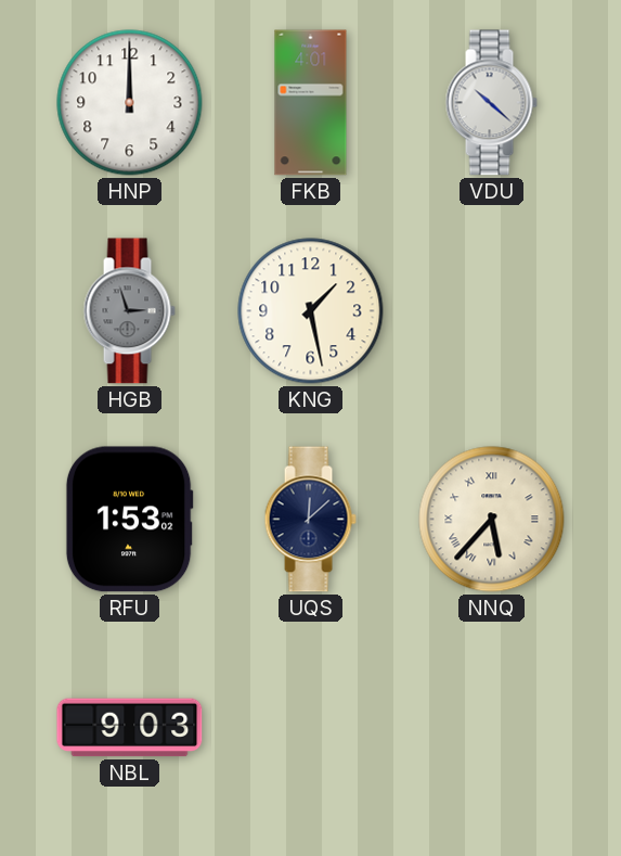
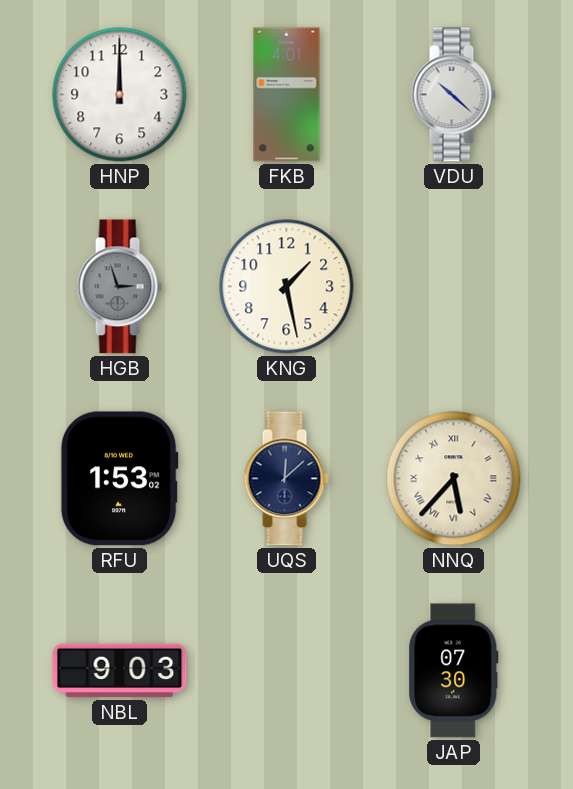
JAP: none -> 07:30
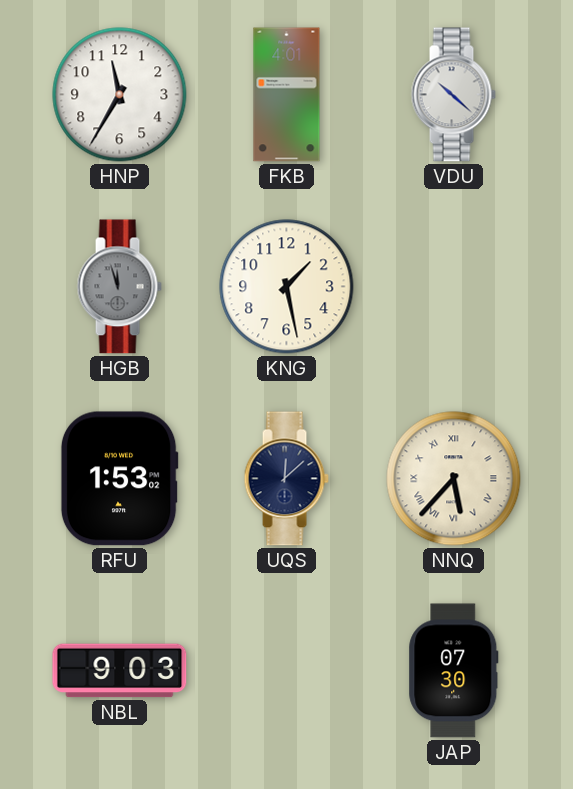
HNP: 12:00 -> 11:35
HGB: 2:57 -> 11:57
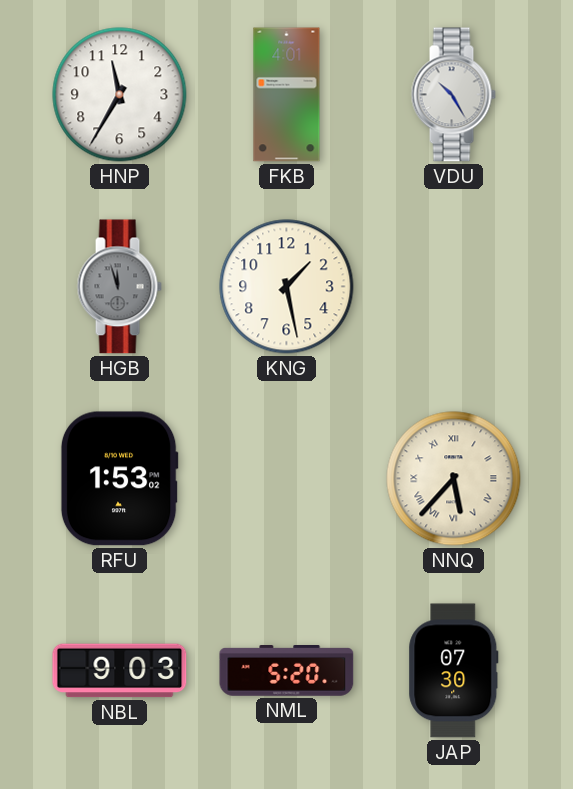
VDU: 10:22 -> 10:25
UQS: 12:08 -> none
NML: none -> 5:20
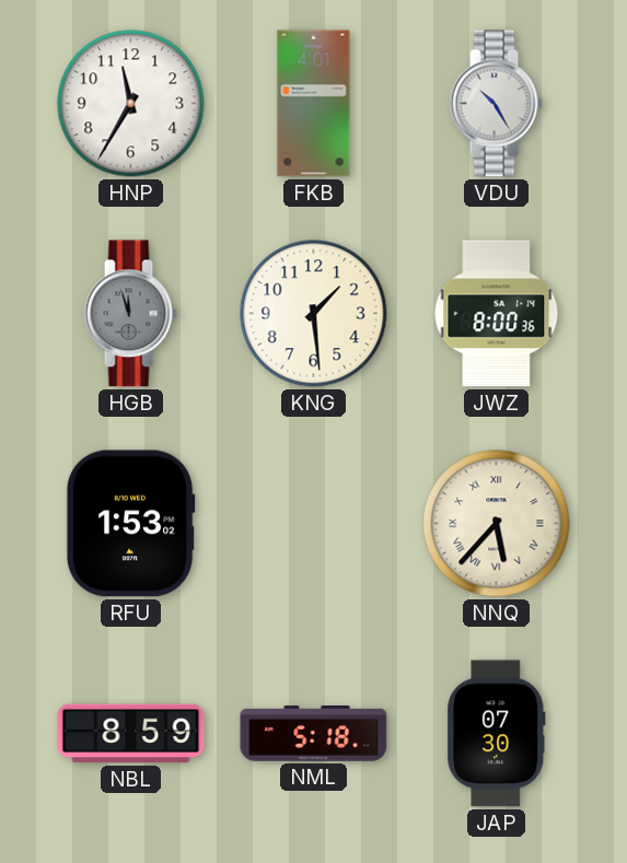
KNG: 1:28 -> 1:29
JWZ: none -> 8:00
NBL: 9:03 -> 8:59
NML: 5:20 -> 5:18
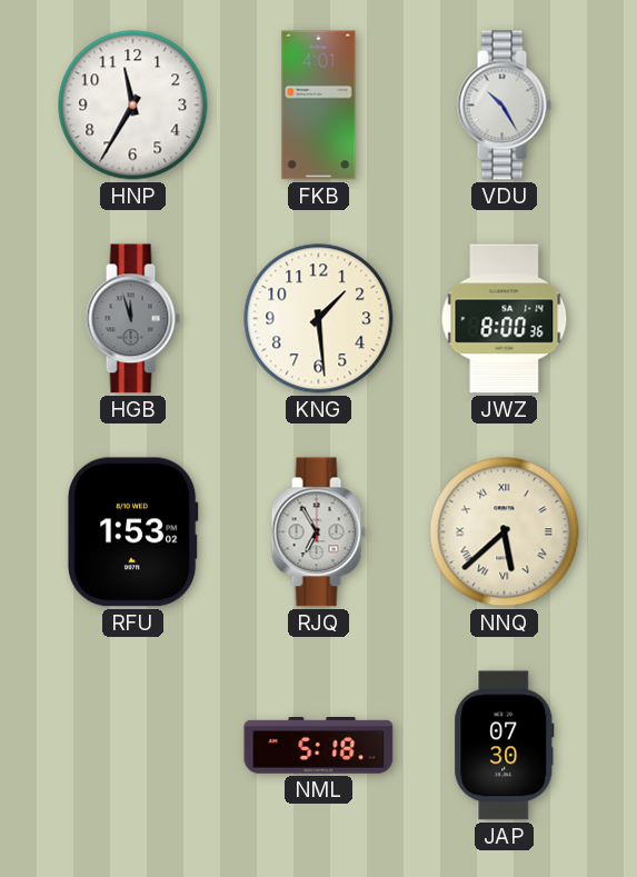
RJQ: none -> 6:55
NNQ: 5:37 -> 5:38
NBL: 8:59 -> none
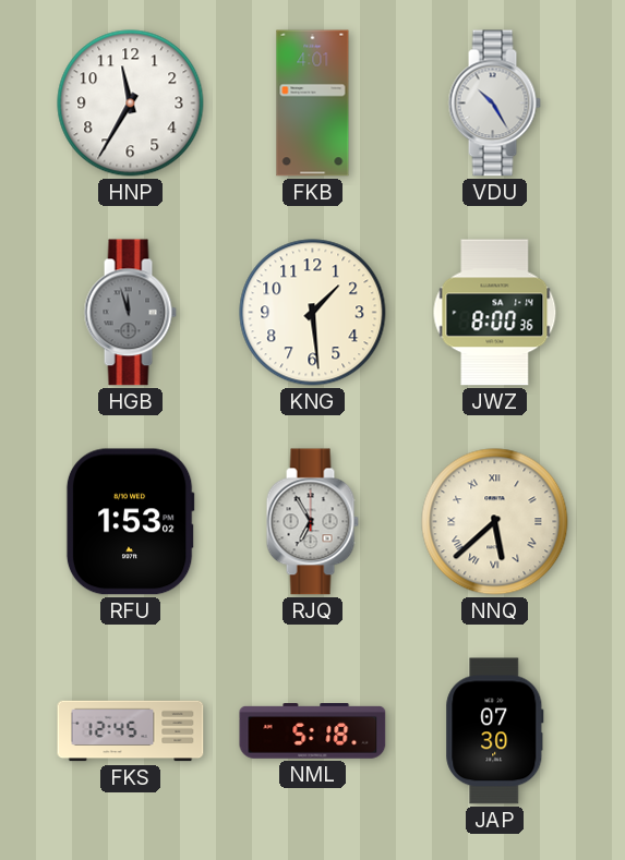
FKS: none -> 12:45
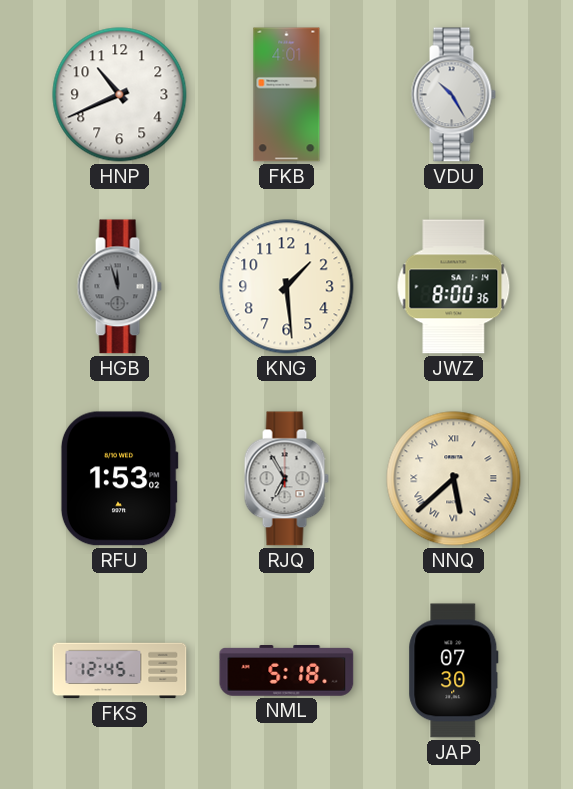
HNP: 11:35 -> 10:41
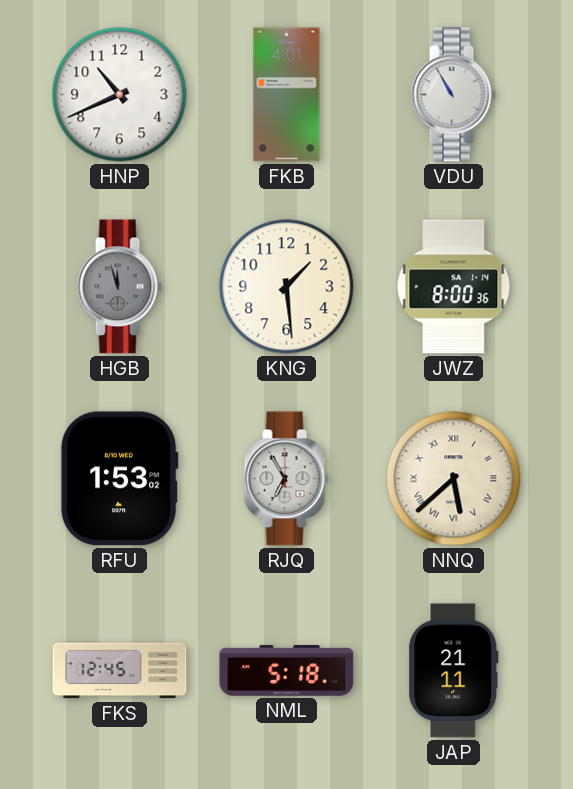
VDU: 10:25 -> 10:55
JAP: 07:30 -> 21:11
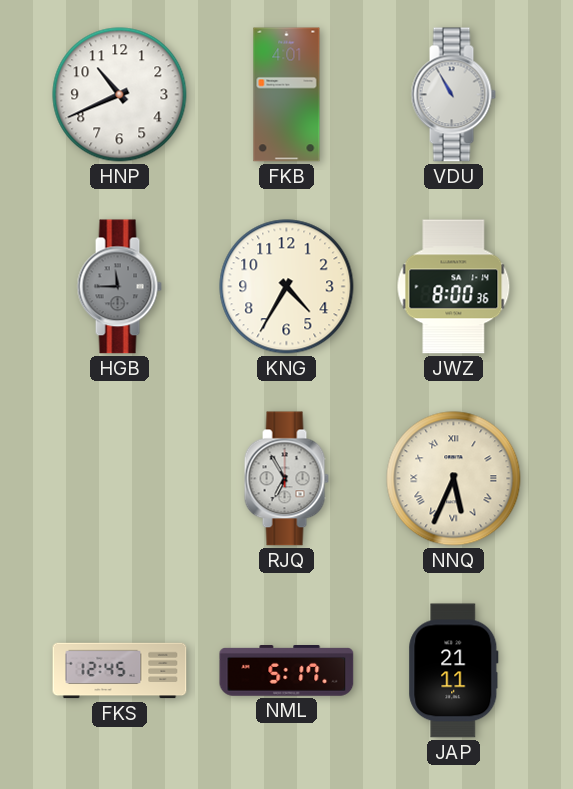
HGB: 11:57 -> 11:45
KNG: 1:29 -> 4:35
RFU: 1:53 -> none
NNQ: 5:38 -> 5:34
NML: 5:18 -> 5:17
